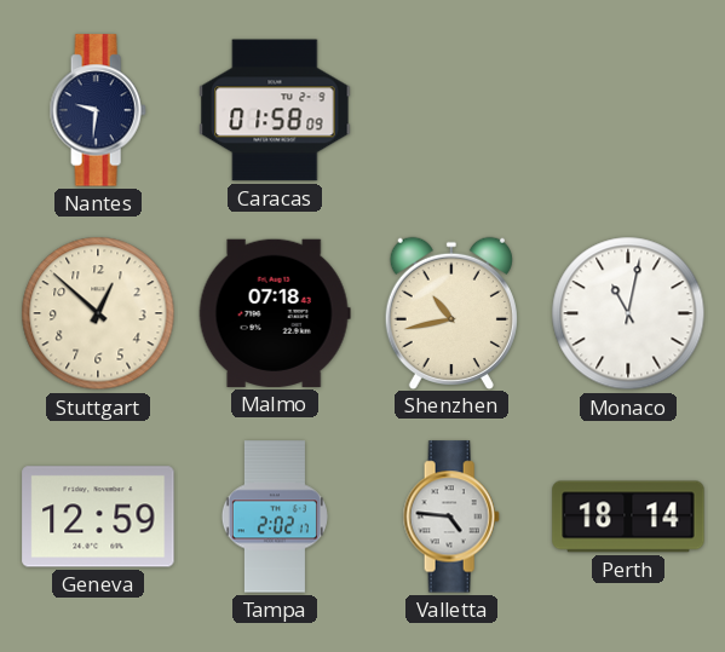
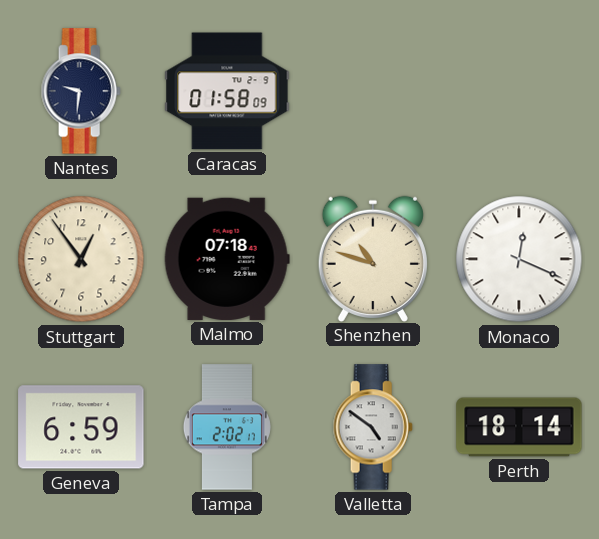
Stuttgart: 12:52 -> 12:54
Shenzhen: 10:43 -> 10:48
Monaco: 11:02 -> 12:19
Geneva: 12:59 -> 6:59
Valletta: 4:46 -> 4:51
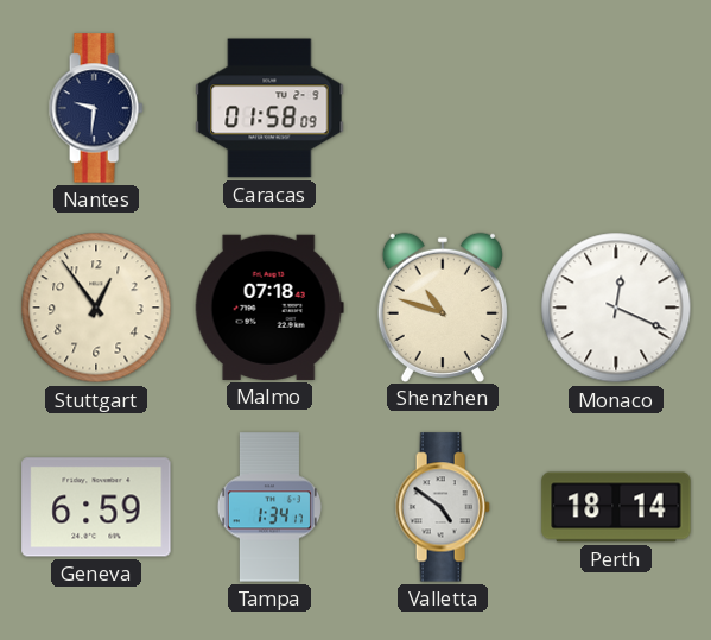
Tampa: 2:02 -> 1:34
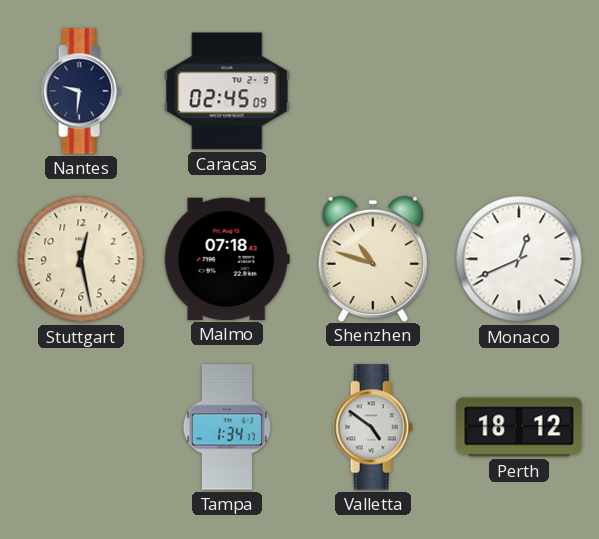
Caracas: 01:58 -> 02:45
Stuttgart: 12:54 -> 12:28
Monaco: 12:19 -> 12:41
Geneva: 6:59 -> none
Perth: 18:14 -> 18:12
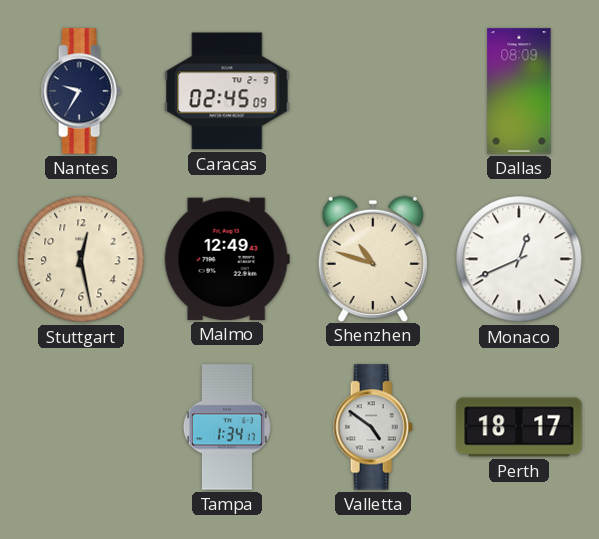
Nantes: 9:31 -> 9:35
Dallas: none -> 08:09
Malmo: 07:18 -> 12:49
Perth: 18:12 -> 18:17
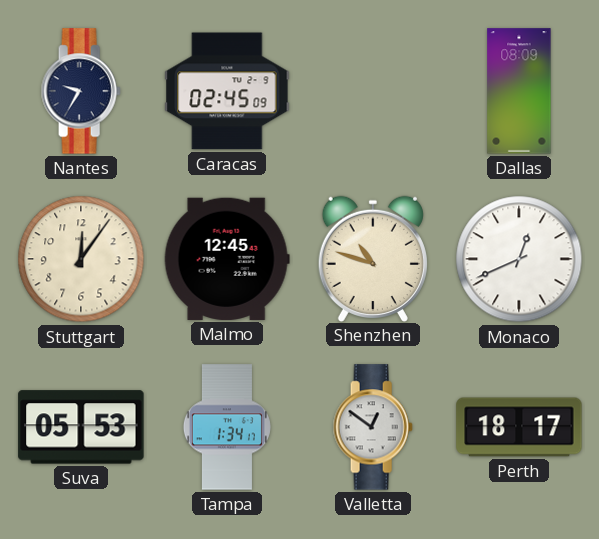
Stuttgart: 12:28 -> 12:06
Malmo: 12:49 -> 12:45
Suva: none -> 05:53
Valletta: 4:51 -> 12:51
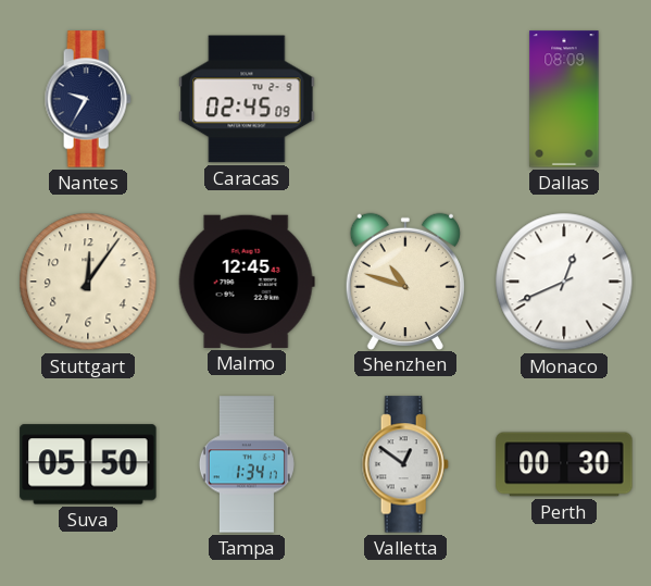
Suva: 05:53 -> 05:50
Perth: 18:17 -> 00:30
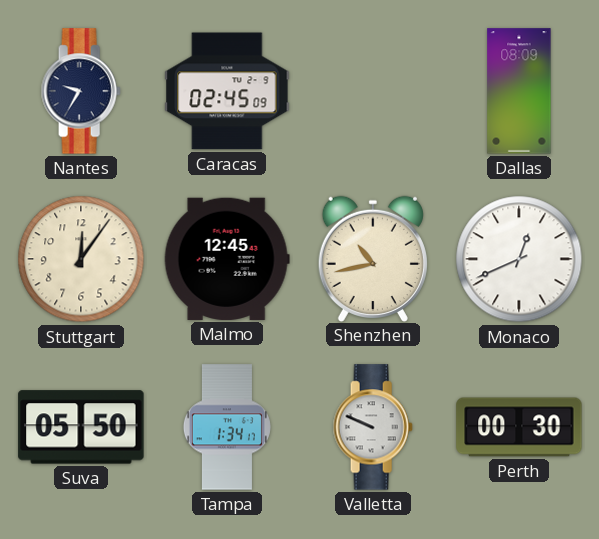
Shenzhen: 10:48 -> 10:43
Valletta: 12:51 -> 9:49
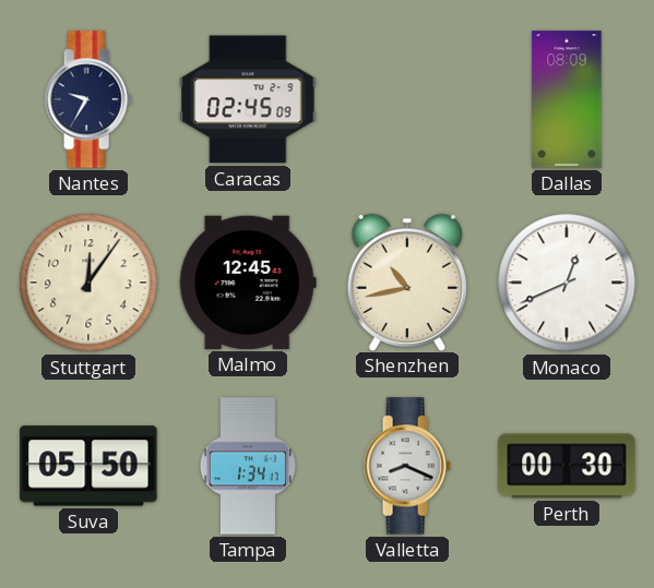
Valletta: 9:49 -> 8:19
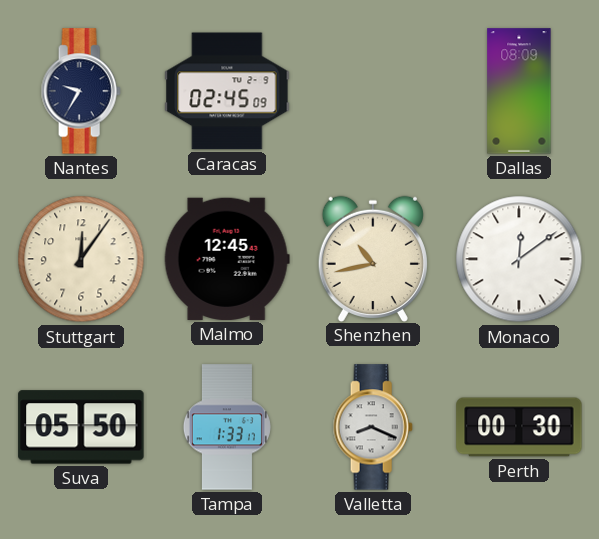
Monaco: 12:41 -> 12:09
Tampa: 1:34 -> 1:33
